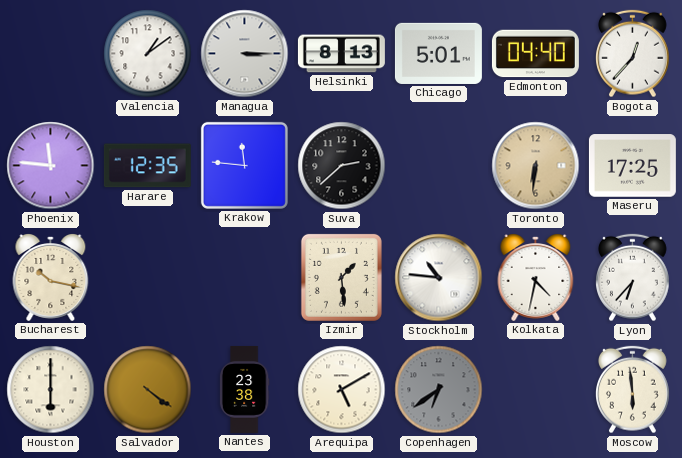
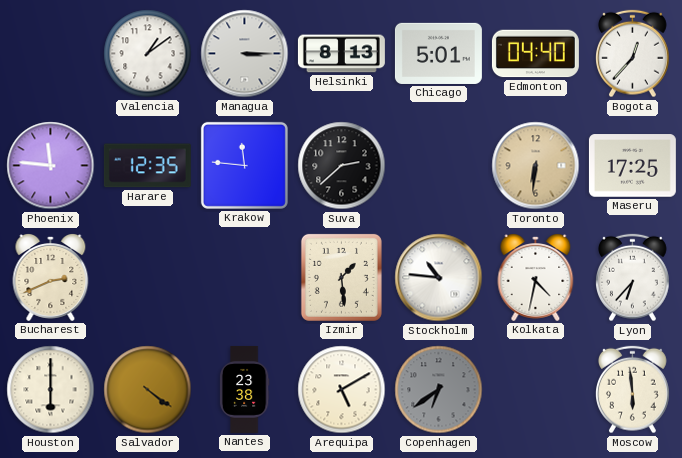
Bucharest: 10:17 -> 2:41
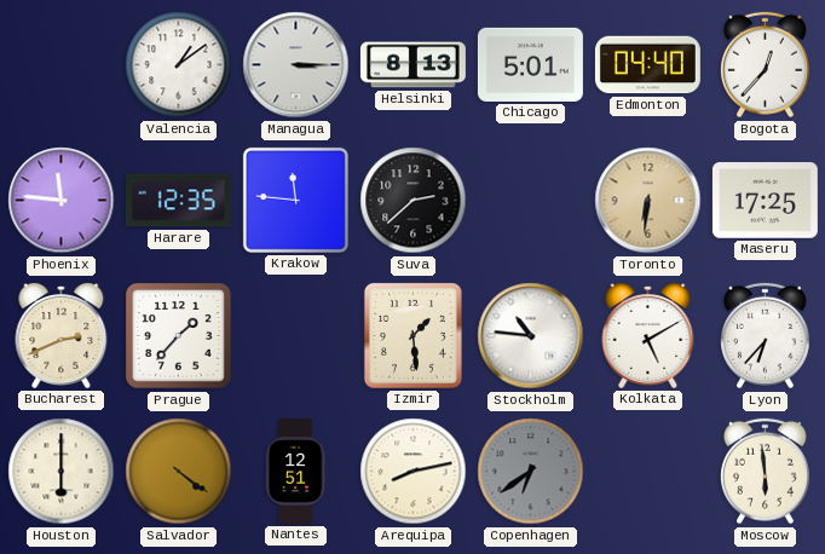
Prague: none -> 1:37
Kolkata: 4:32 -> 5:10
Nantes: 23:38 -> 12:51
Arequipa: 5:10 -> 8:13
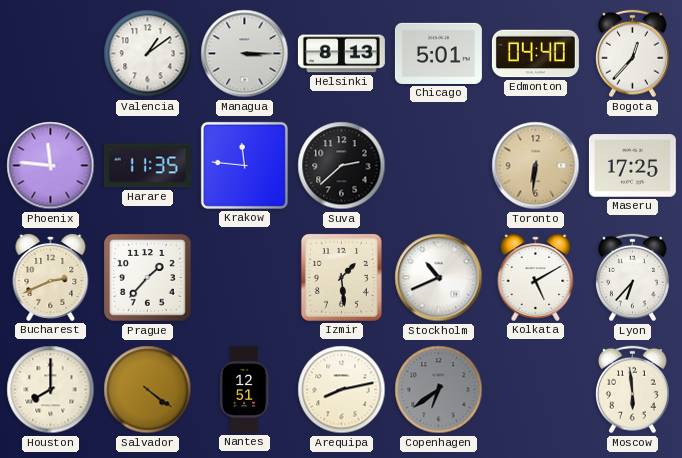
Harare: 12:35 -> 11:35
Stockholm: 10:46 -> 10:41
Houston: 6:00 -> 8:00
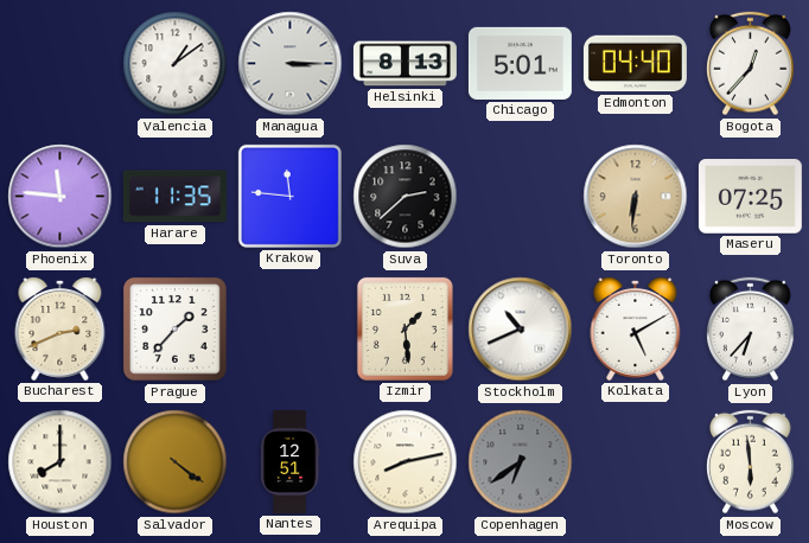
Maseru: 17:25 -> 07:25
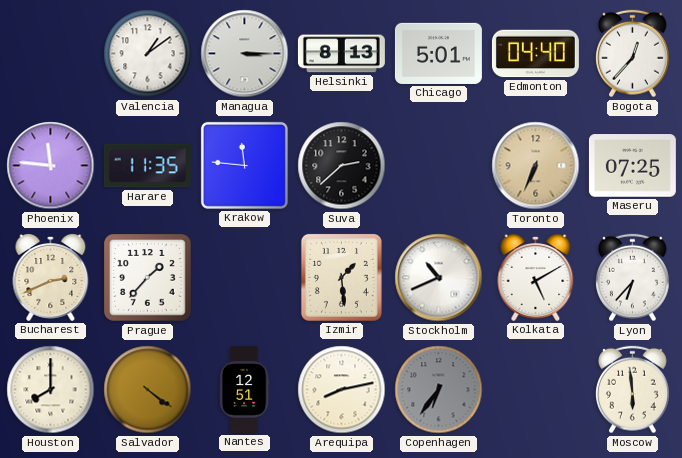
Toronto: 6:31 -> 6:34
Copenhagen: 6:39 -> 6:36
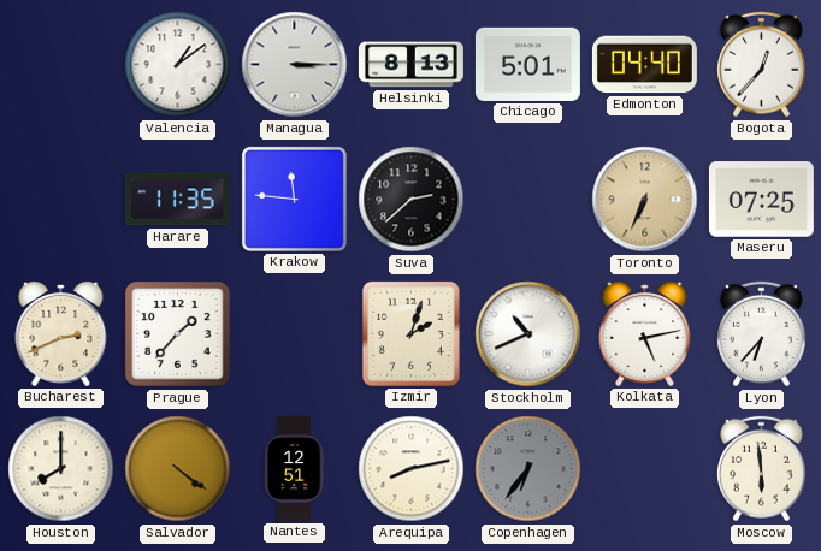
Phoenix: 11:46 -> none
Izmir: 1:29 -> 2:03
Kolkata: 5:10 -> 5:13
